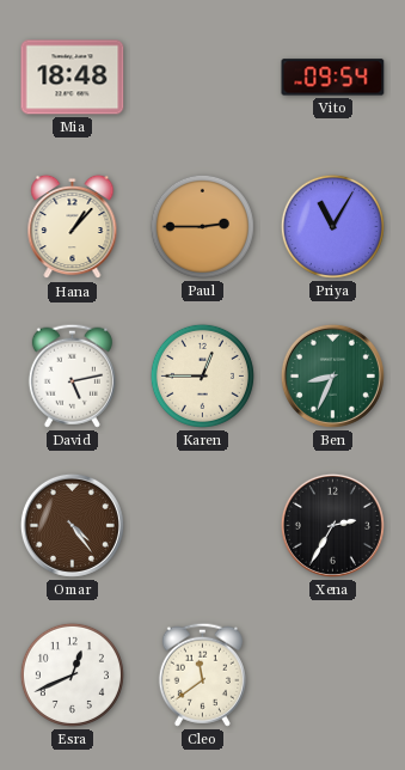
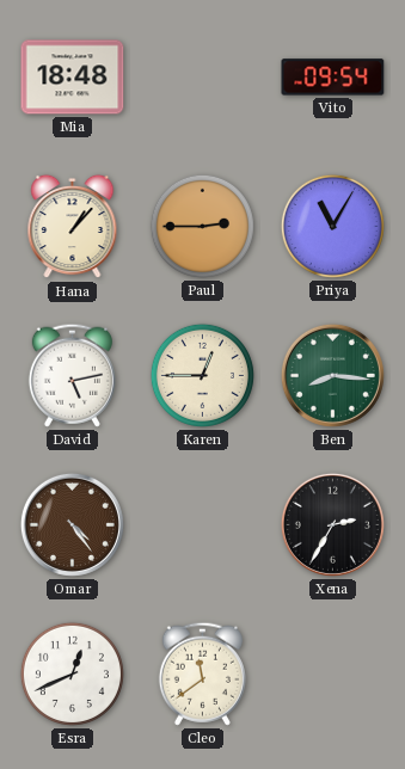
Ben: 8:34 -> 8:16
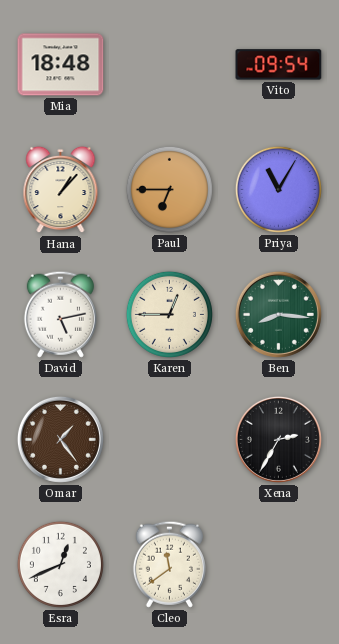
Paul: 2:45 -> 6:45
Omar: 4:24 -> 1:24
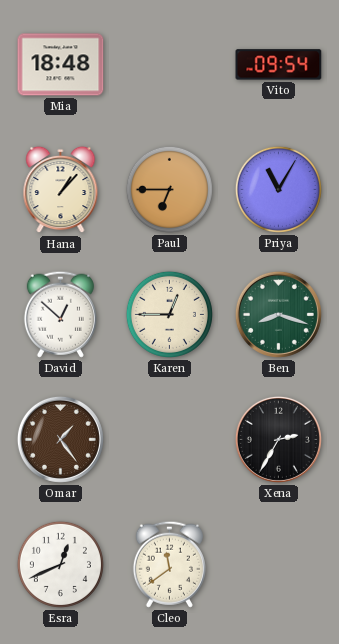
David: 5:13 -> 12:52
Ben: 8:16 -> 8:18
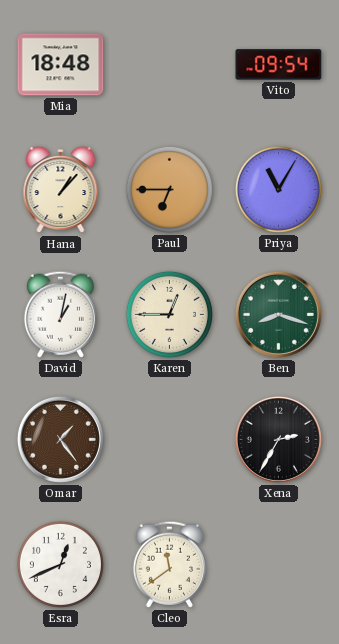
David: 12:52 -> 1:02
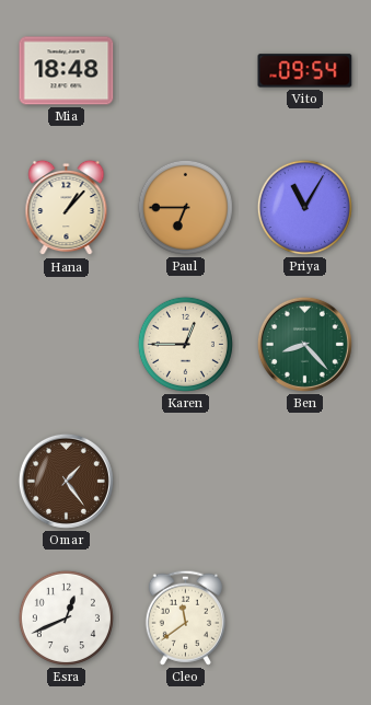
David: 1:02 -> none
Ben: 8:18 -> 8:23
Xena: 2:35 -> none
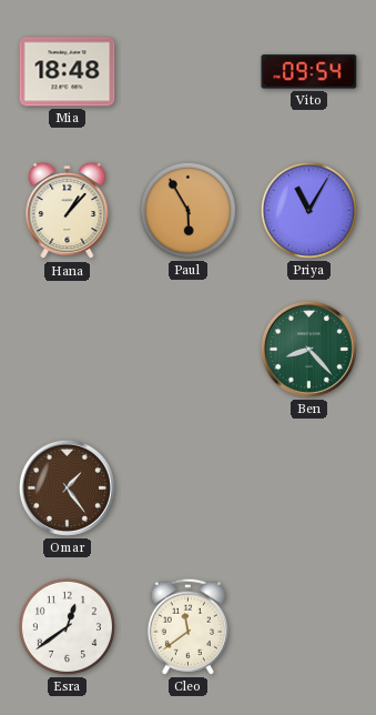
Paul: 6:45 -> 5:55
Karen: 12:45 -> none
Esra: 12:41 -> 12:39
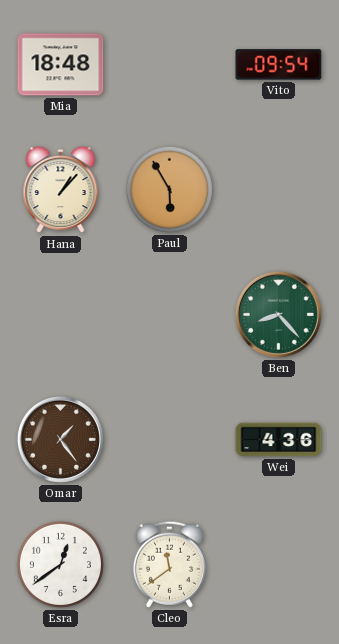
Priya: 11:05 -> none
Wei: none -> 4:36
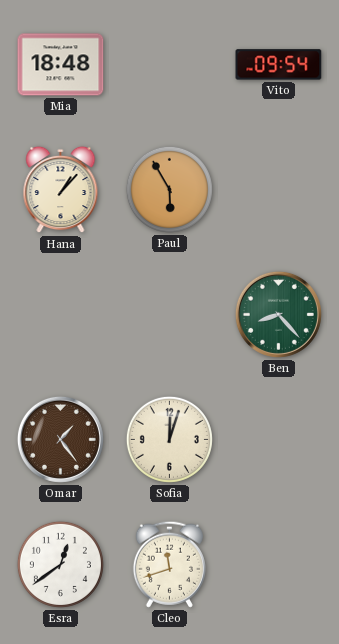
Sofia: none -> 12:03
Wei: 4:36 -> none
Cleo: 11:39 -> 11:42
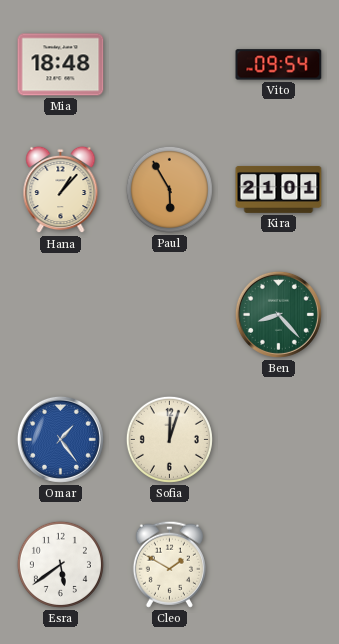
Kira: none -> 21:01
Omar dial: brown -> blue
Esra: 12:39 -> 5:39
Cleo: 11:42 -> 1:50
